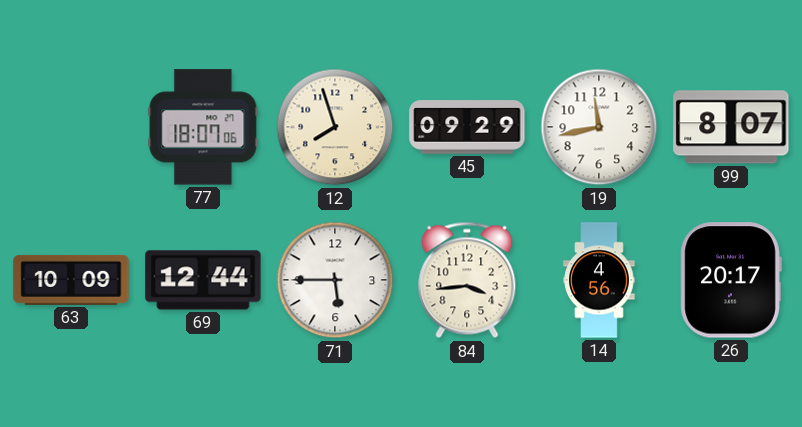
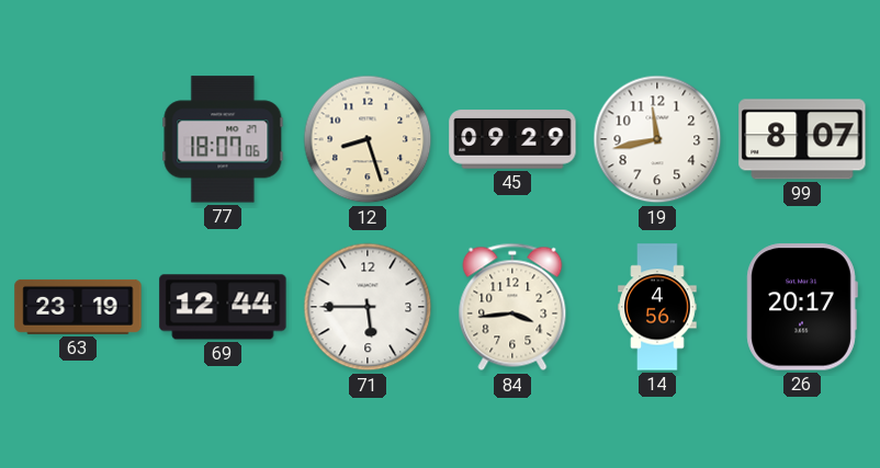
12: 7:57 -> 8:27
63: 10:09 -> 23:19
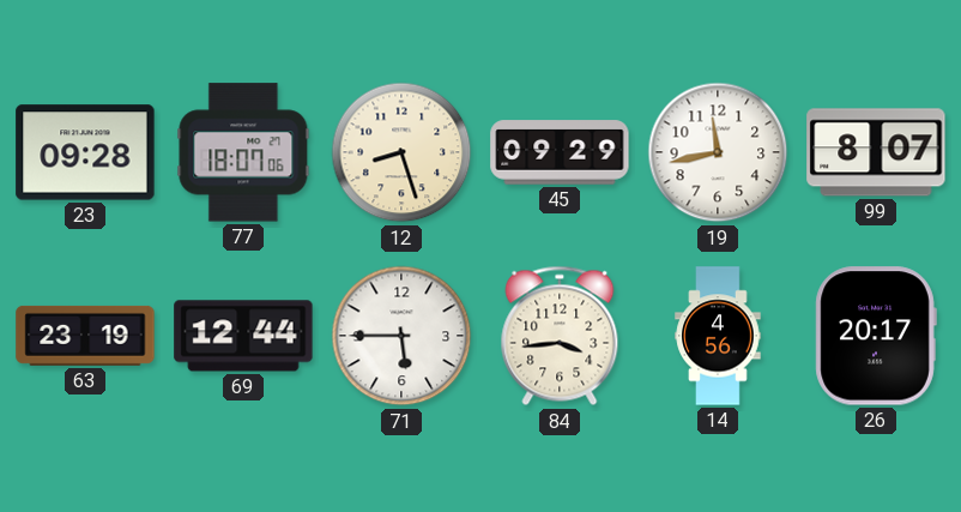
23: none -> 09:28
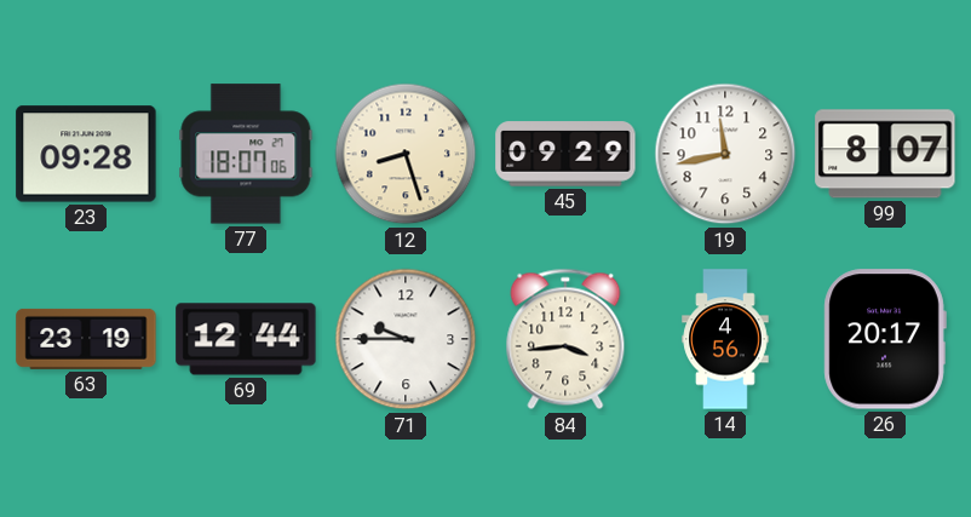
71: 5:45 -> 9:45
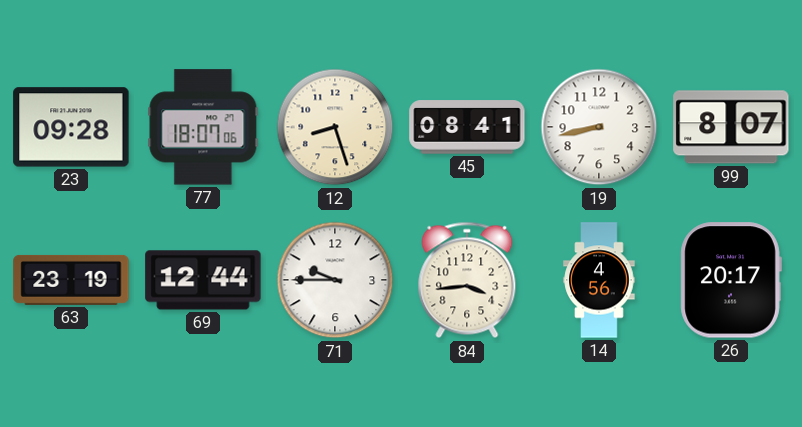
45: 09:29 -> 08:41
19: 11:43 -> 8:43
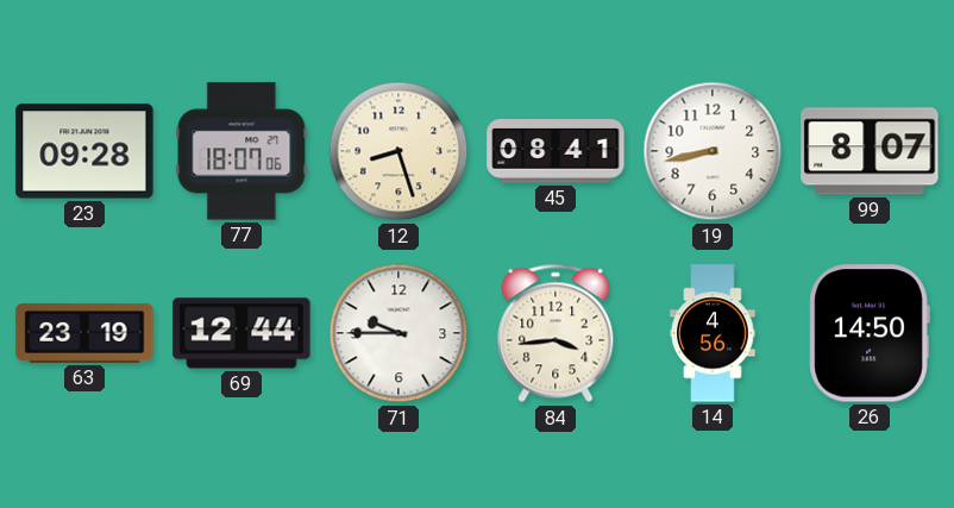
26: 20:17 -> 14:50
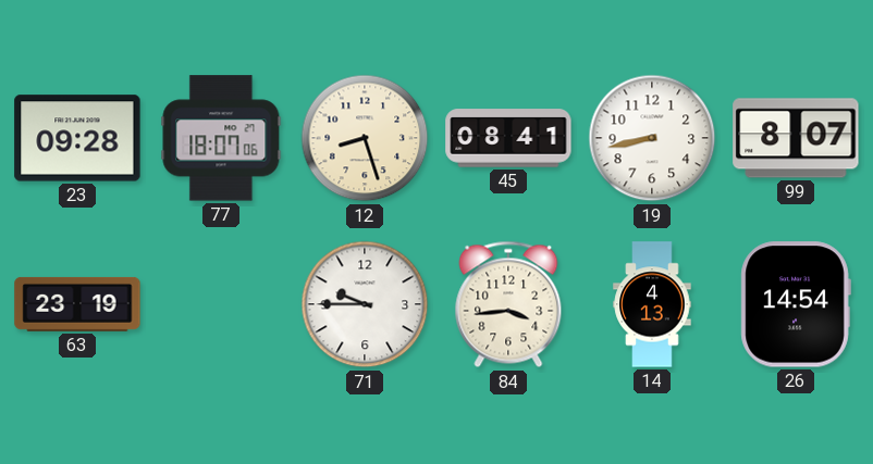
69: 12:44 -> none
14: 4:56 -> 4:13
26: 14:50 -> 14:54
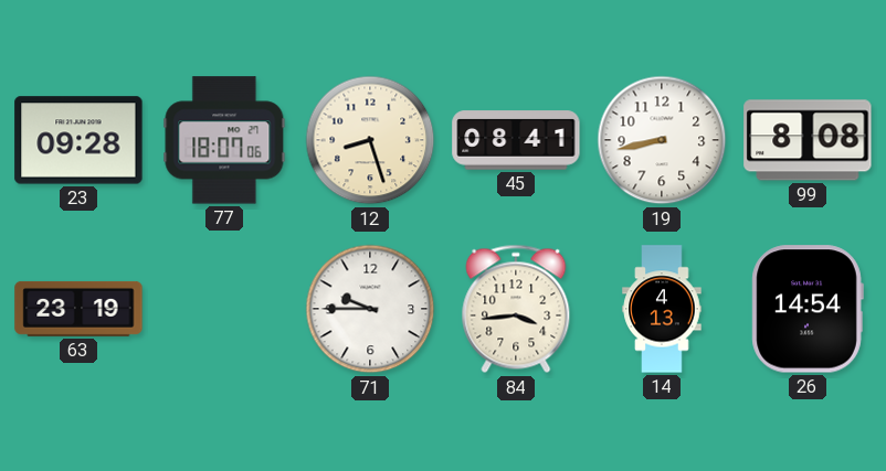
99: 8:07 -> 8:08
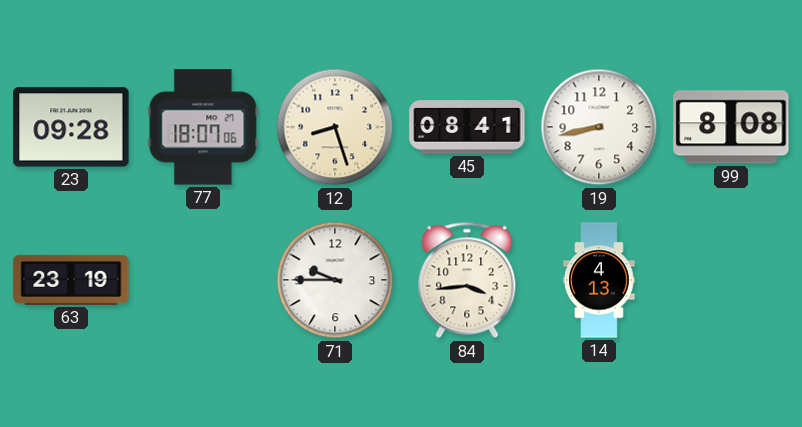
26: 14:54 -> none
